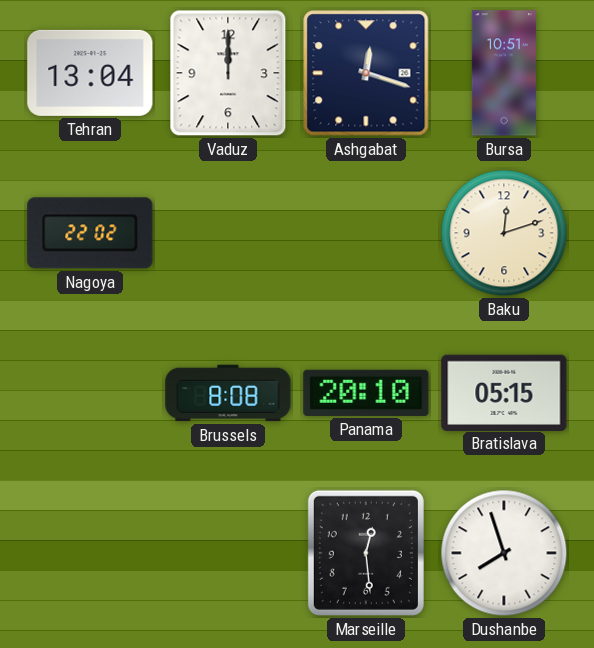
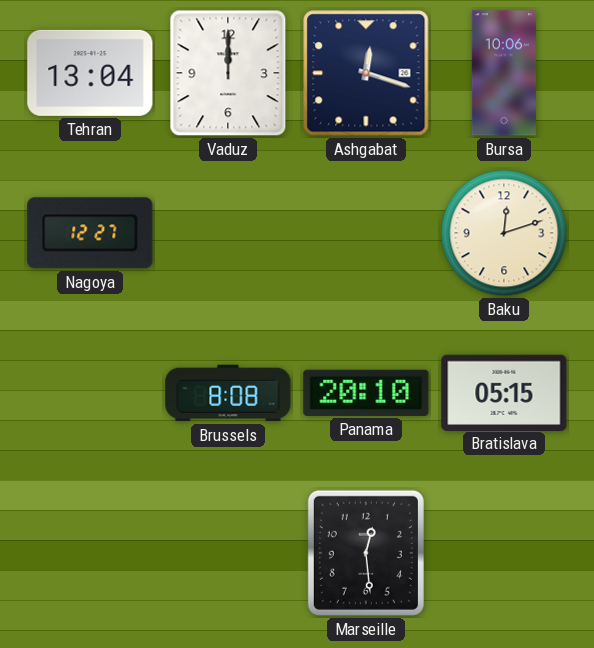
Bursa: 10:51 -> 10:06
Nagoya: 22:02 -> 12:27
Dushanbe: 7:57 -> none
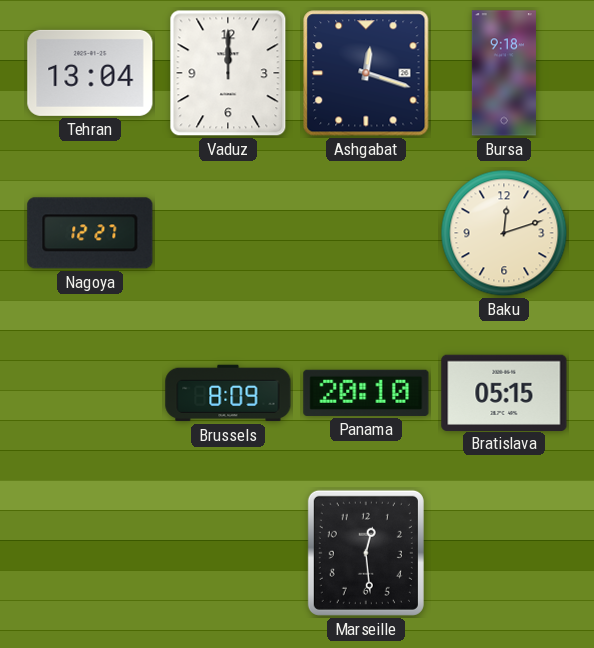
Bursa: 10:06 -> 9:18
Brussels: 8:08 -> 8:09
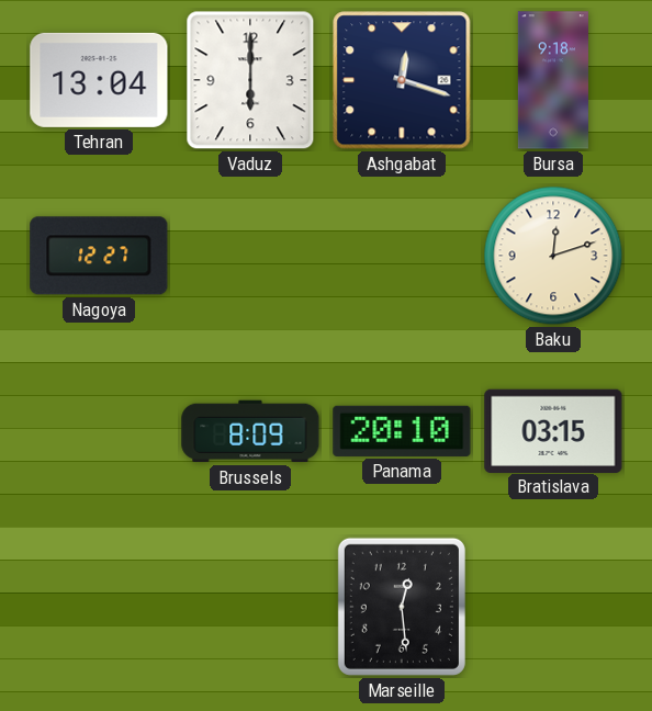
Vaduz: 12:00 -> 6:00
Bratislava: 05:15 -> 03:15
